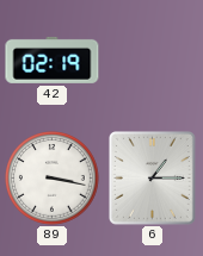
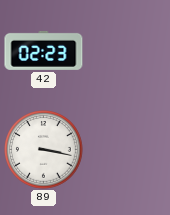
42: 02:19 -> 02:23
6: 1:15 -> none
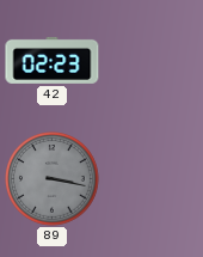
89 dial: white -> grey
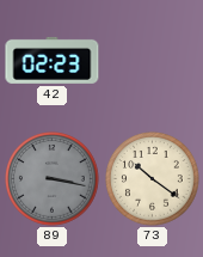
73: none -> 10:21
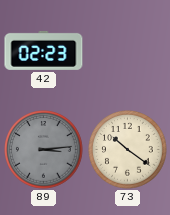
89: 3:17 -> 3:14
